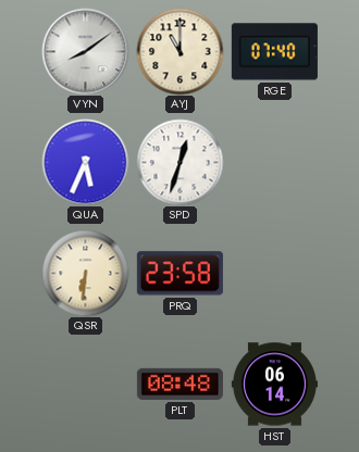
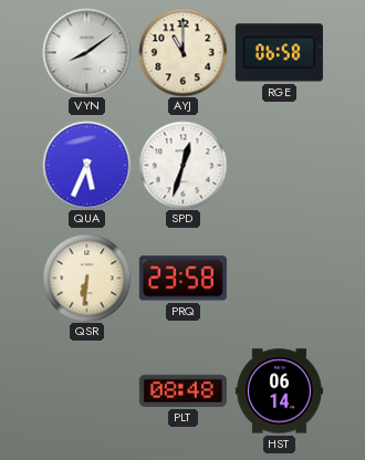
RGE: 07:40 -> 06:58
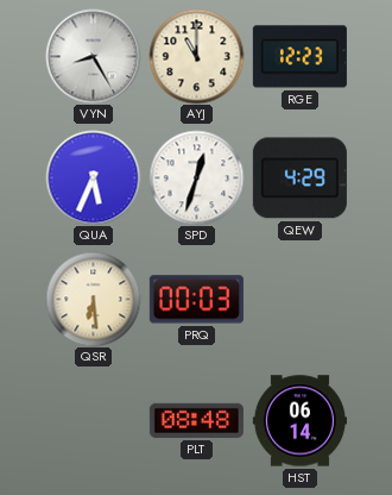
VYN: 8:09 -> 8:25
RGE: 06:58 -> 12:23
QEW: none -> 4:29
QSR: 6:31 -> 6:29
PRQ: 23:58 -> 00:03
